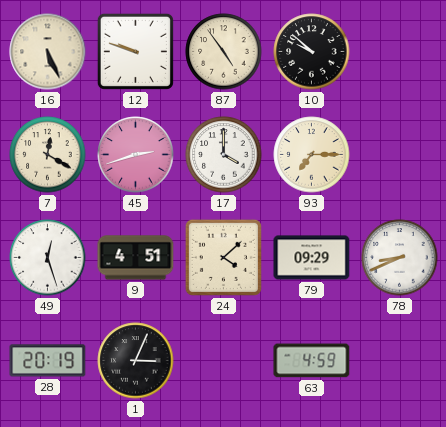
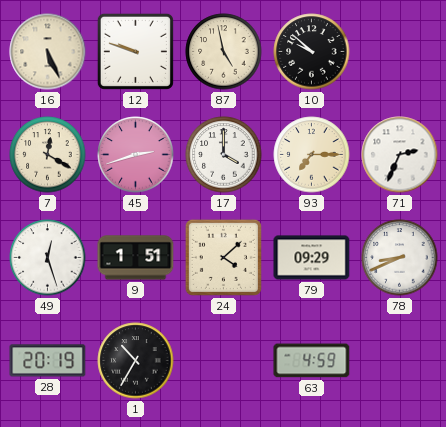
87: 4:54 -> 4:58
71: none -> 2:34
9: 4:51 -> 1:51
1: 3:04 -> 10:35
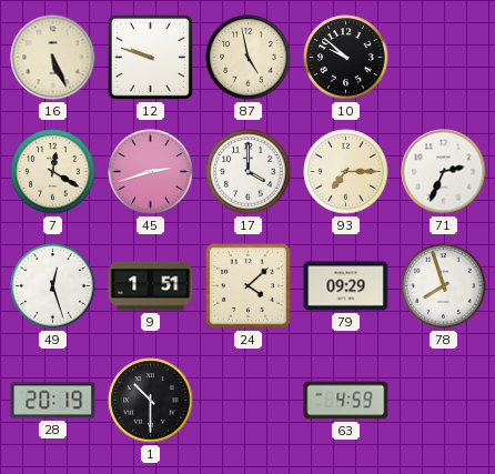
78: 8:41 -> 7:57
1: 10:35 -> 10:30
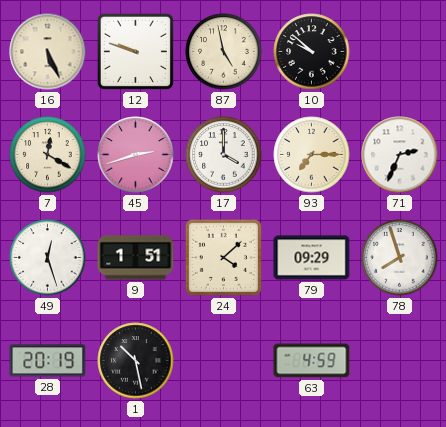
1: 10:30 -> 10:28
